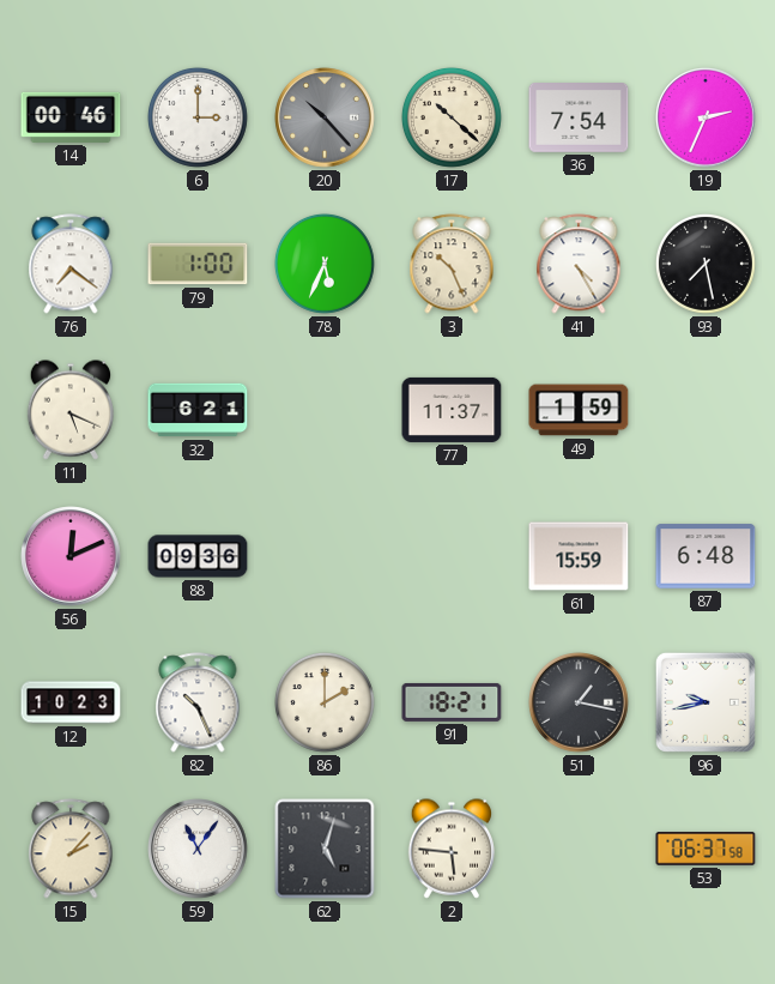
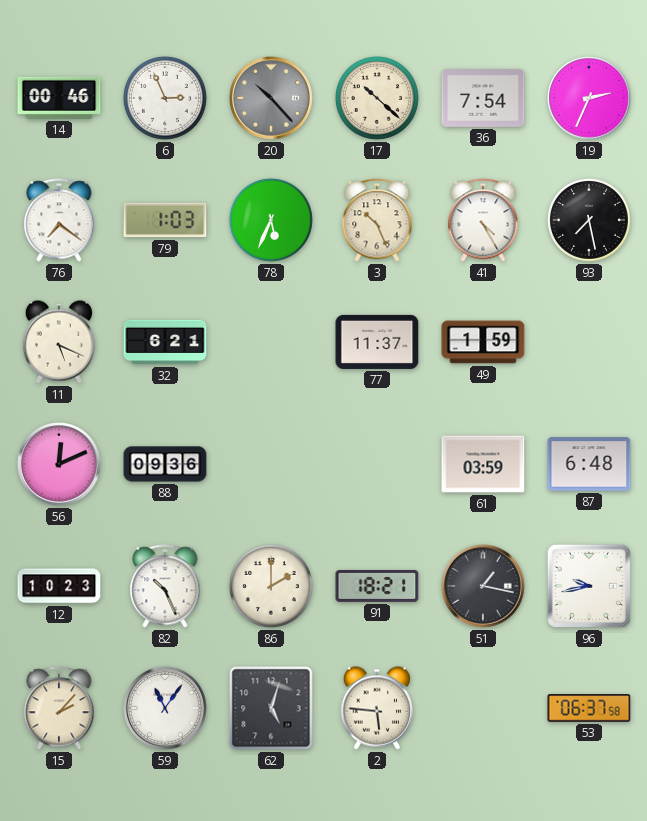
6: 3:00 -> 2:56
79: 1:00 -> 1:03
61: 15:59 -> 03:59
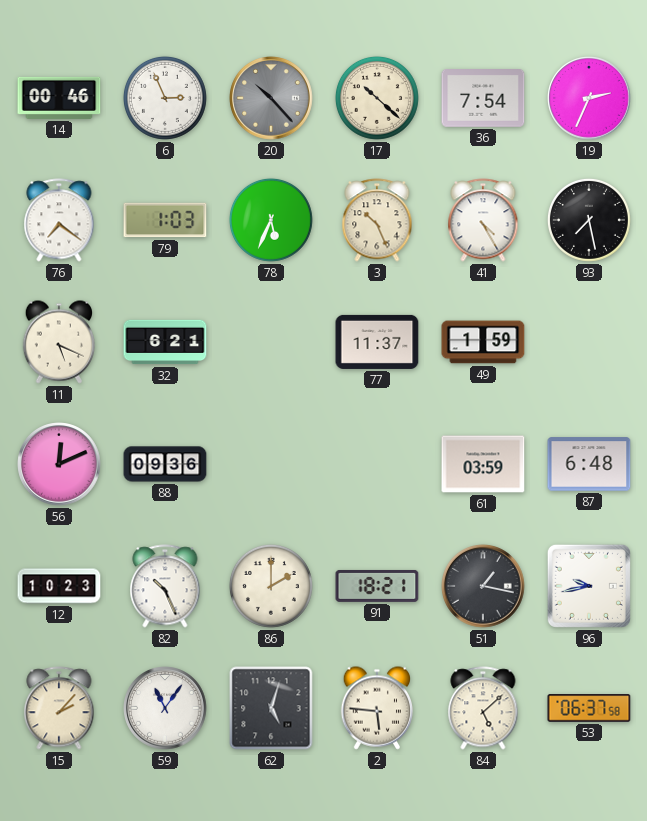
84: none -> 5:08
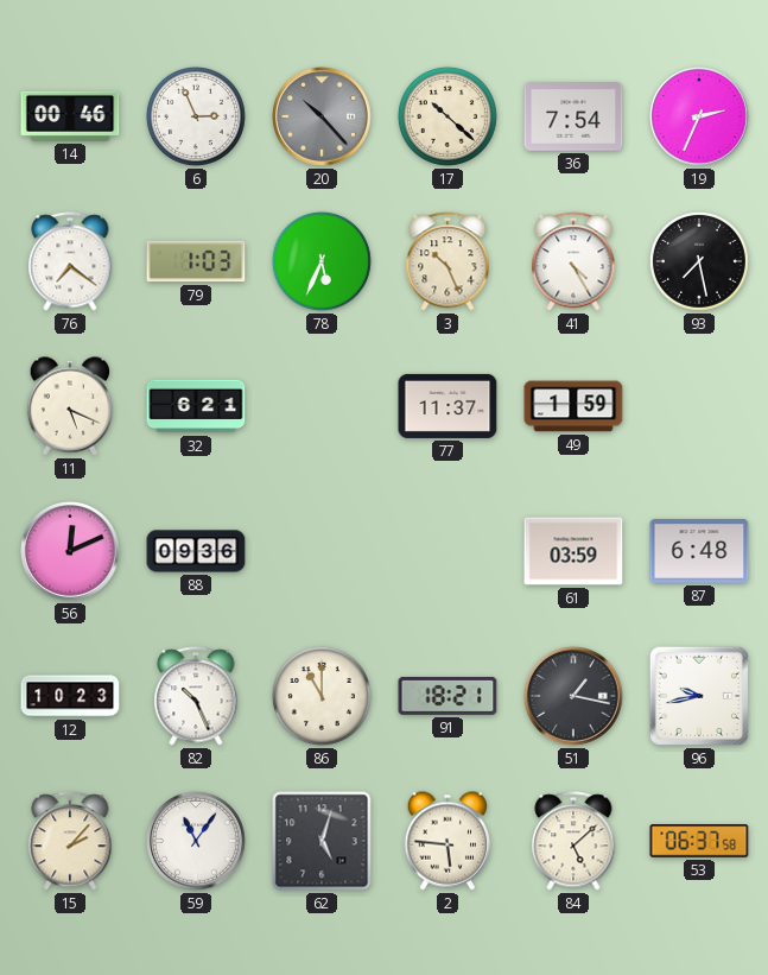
86: 2:00 -> 11:00
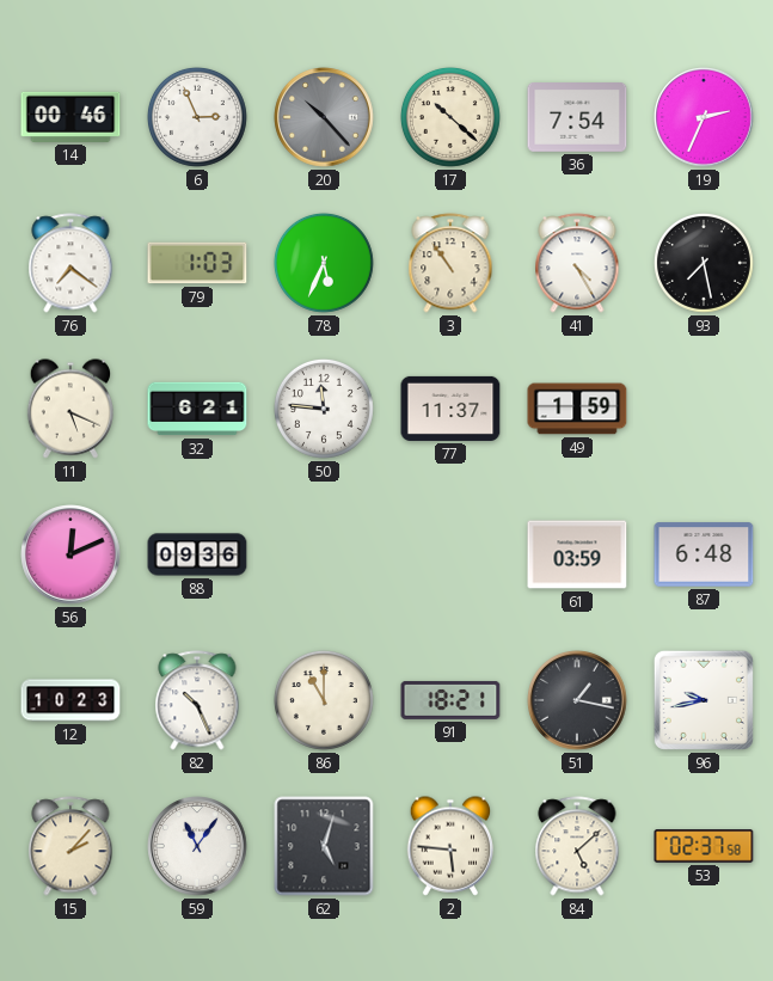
3: 10:26 -> 10:54
50: none -> 11:46
53: 06:37 -> 02:37
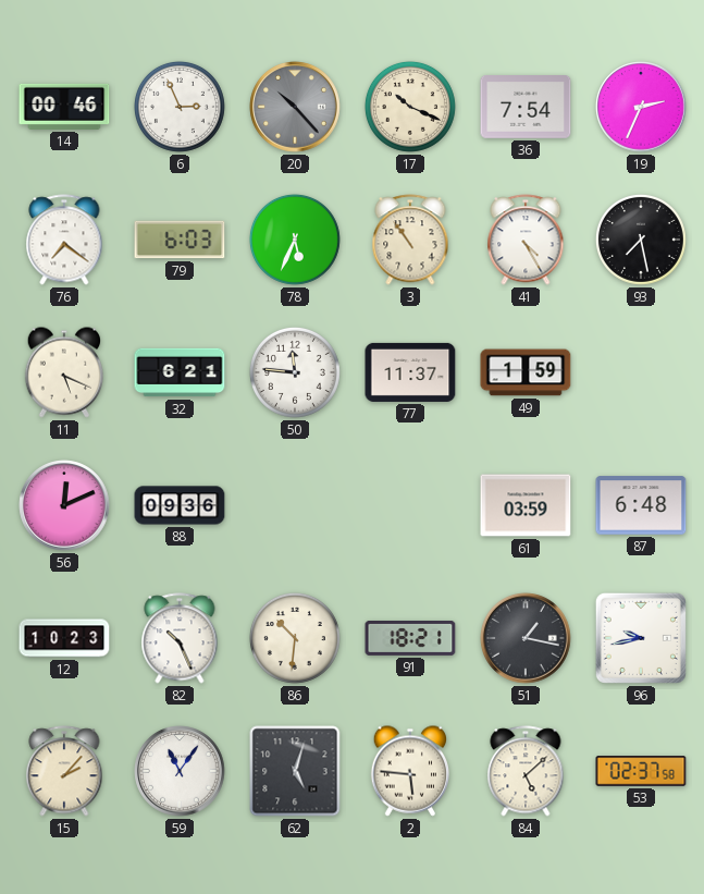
17: 10:22 -> 10:19
79: 1:03 -> 6:03
86: 11:00 -> 10:31
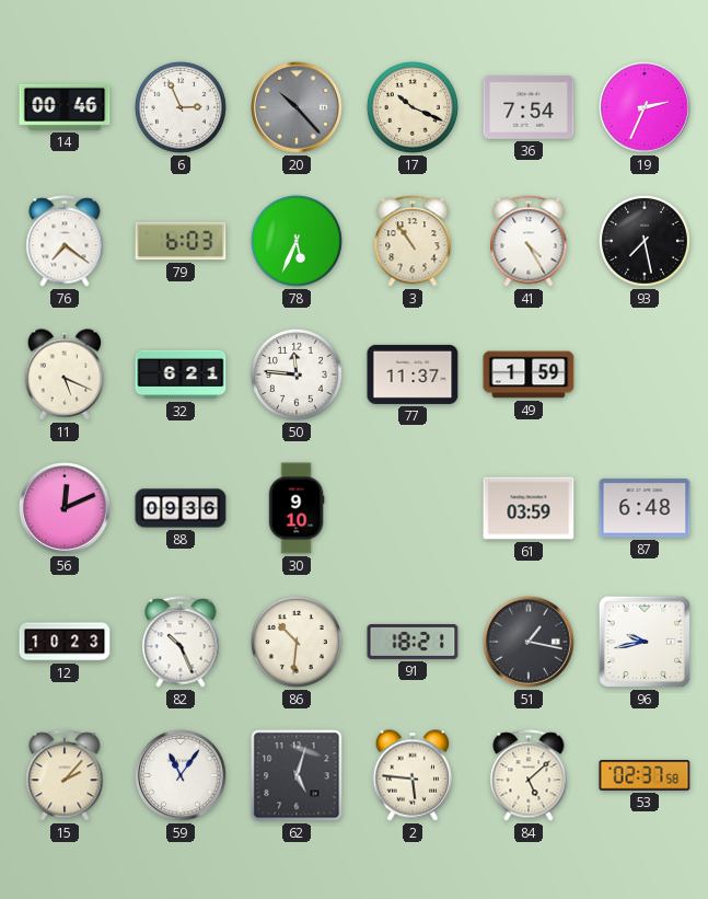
30: none -> 9:10
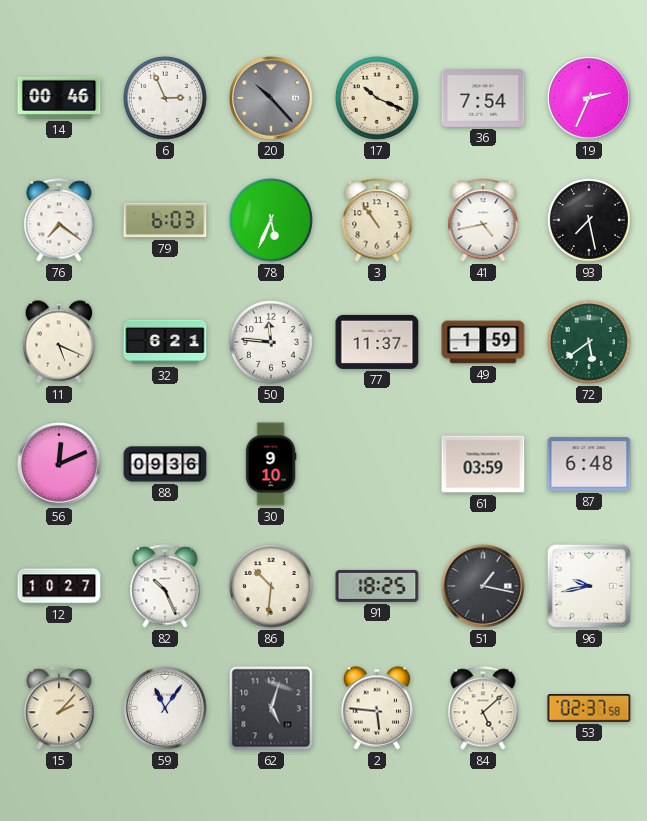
41: 4:25 -> 4:43
72: none -> 5:39
12: 10:23 -> 10:27
91: 18:21 -> 18:25
